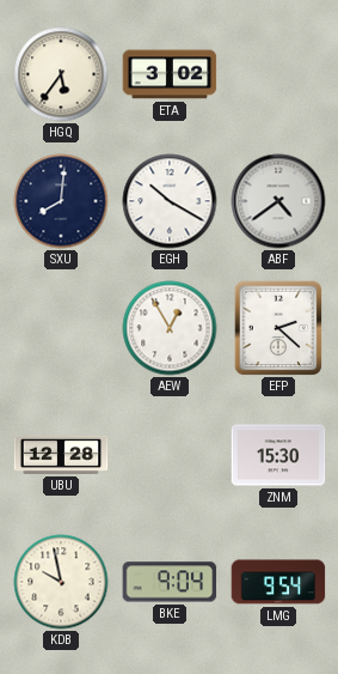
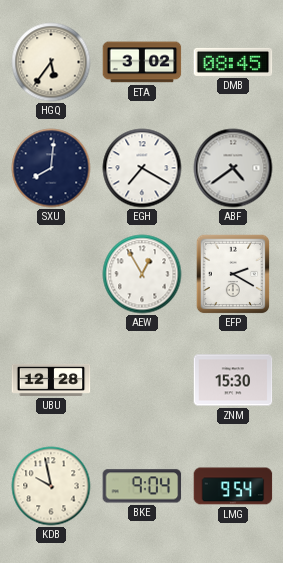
DMB: none -> 08:45
EGH: 10:20 -> 7:20
EFP: 2:22 -> 2:20
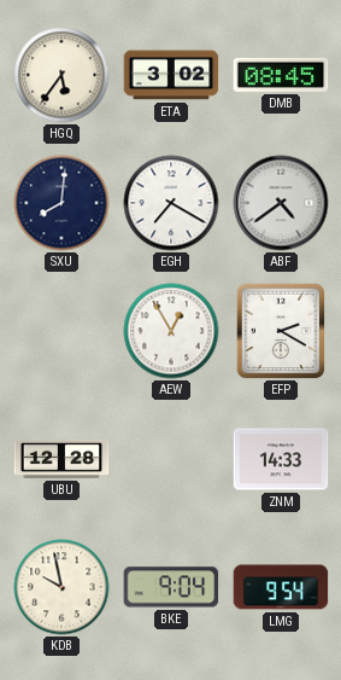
ZNM: 15:30 -> 14:33
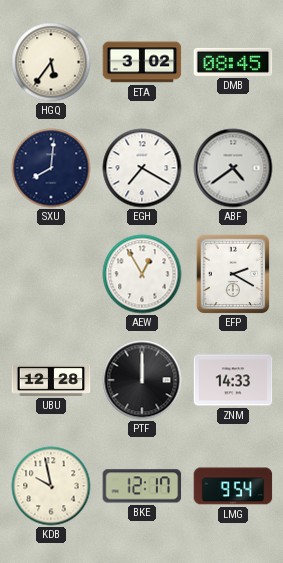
PTF: none -> 12:00
BKE: 9:04 -> 12:17
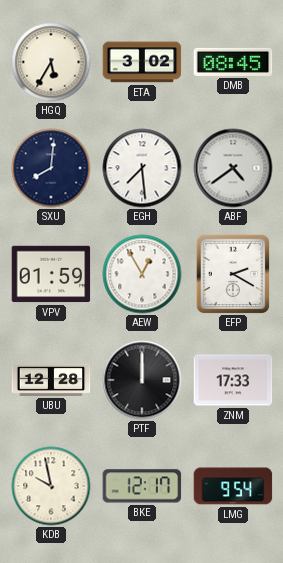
HGQ: 5:36 -> 5:35
EGH: 7:20 -> 7:29
VPV: none -> 01:59
ZNM: 14:33 -> 17:33
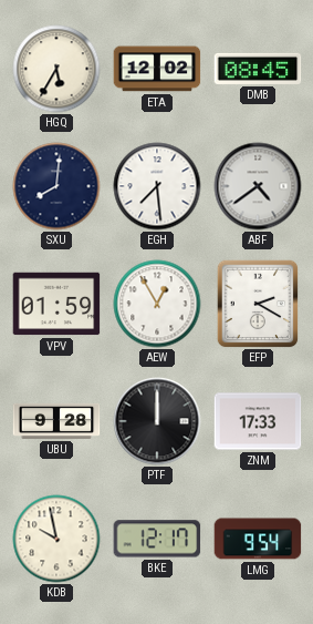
ETA: 3:02 -> 12:02
UBU: 12:28 -> 9:28
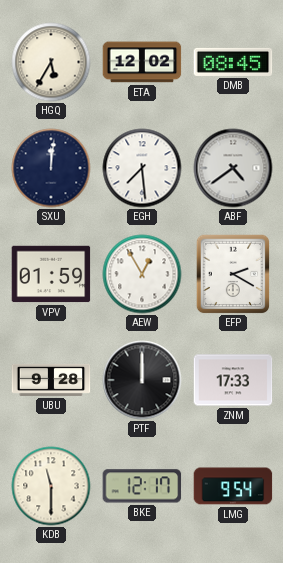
SXU: 8:01 -> 12:01
KDB: 9:58 -> 11:30
